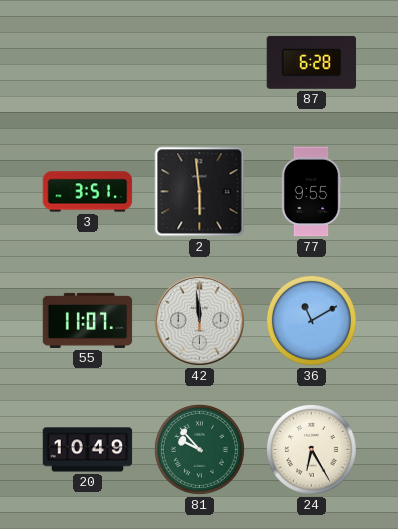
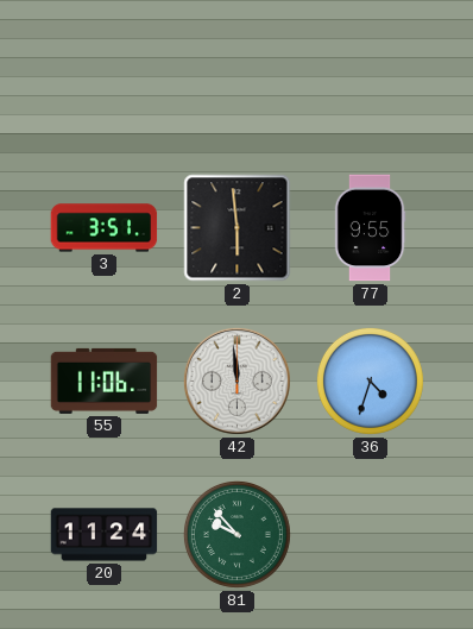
87: 6:28 -> none
55: 11:07 -> 11:06
36: 11:10 -> 4:33
20: 10:49 -> 11:24
24: 6:25 -> none
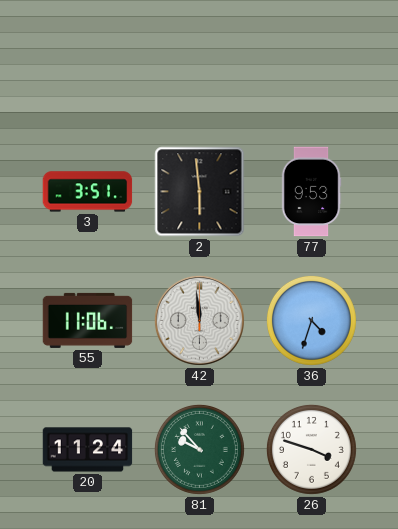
77: 9:55 -> 9:53
26: none -> 3:48
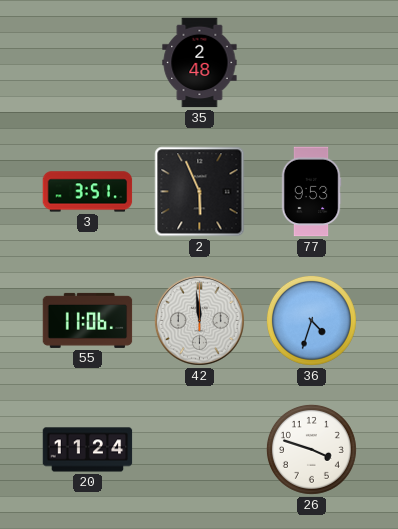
35: none -> 2:48
2: 5:59 -> 5:56
81: 9:53 -> none
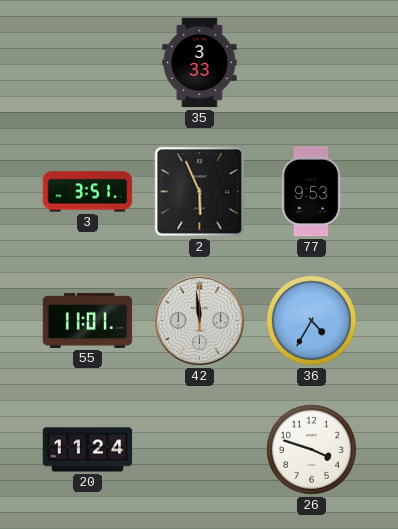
35: 2:48 -> 3:33
55: 11:06 -> 11:01
36: 4:33 -> 4:35
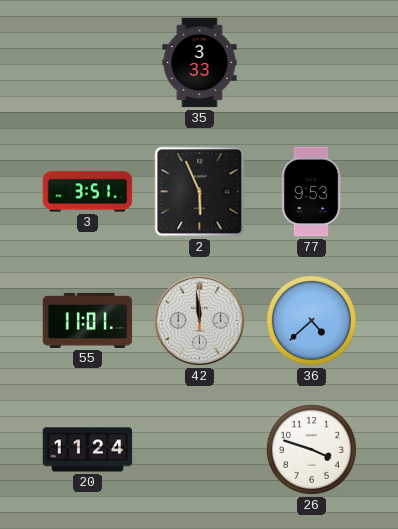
36: 4:35 -> 4:38
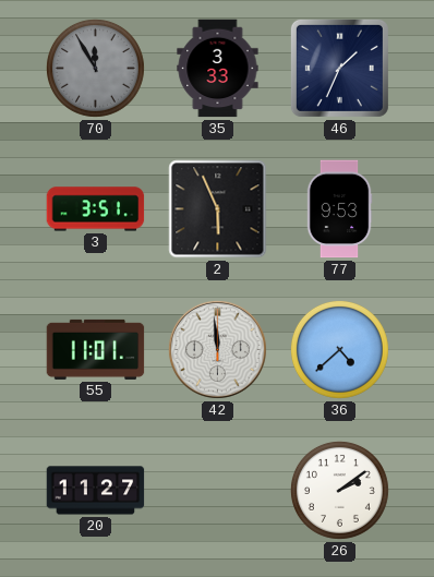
70: none -> 11:55
46: none -> 1:34
20: 11:24 -> 11:27
26: 3:48 -> 2:09
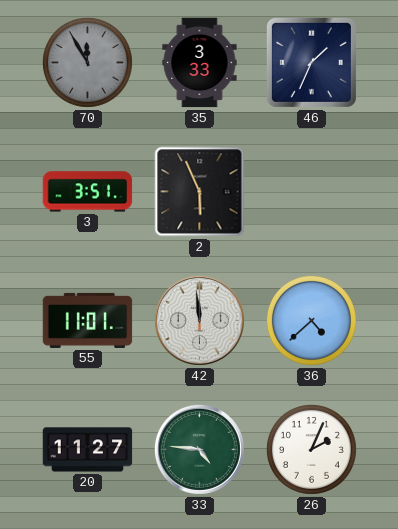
77: 9:53 -> none
33: none -> 4:46
26: 2:09 -> 2:04
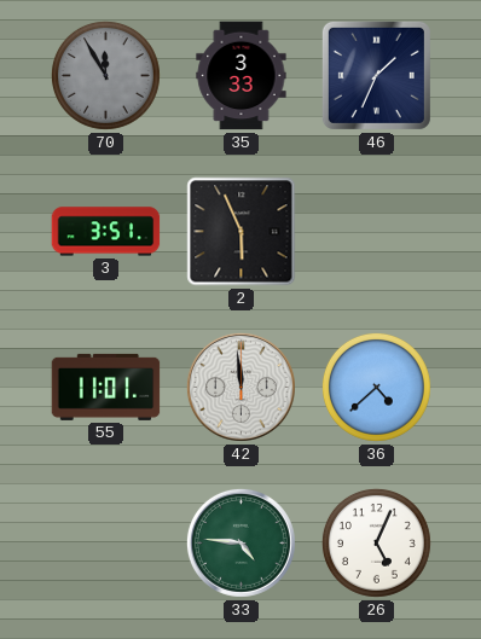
20: 11:27 -> none
26: 2:04 -> 5:04
